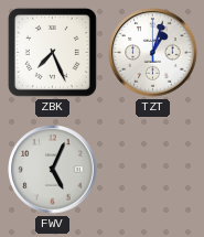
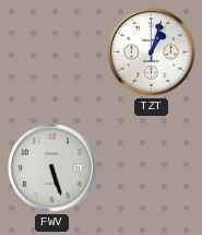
ZBK: 7:26 -> none
FWV: 5:04 -> 5:27
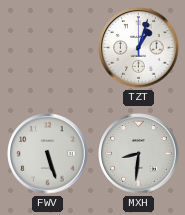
MXH: none -> 8:31
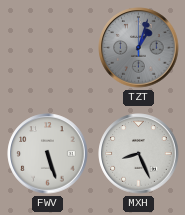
TZT dial: white -> grey
MXH: 8:31 -> 8:26
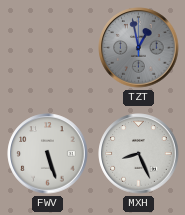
TZT: 1:03 -> 12:58
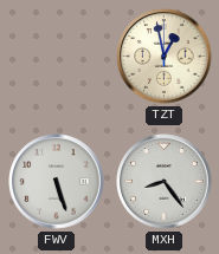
TZT dial: grey -> cream
MXH: 8:26 -> 8:24
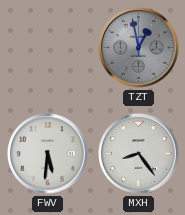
TZT dial: cream -> grey
FWV: 5:27 -> 5:31
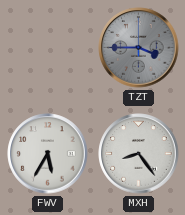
TZT: 12:58 -> 3:45
FWV: 5:31 -> 5:35
